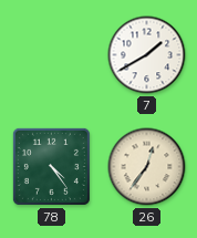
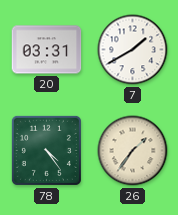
20: none -> 03:31
26: 12:36 -> 1:36
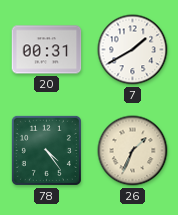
20: 03:31 -> 00:31
26: 1:36 -> 1:34
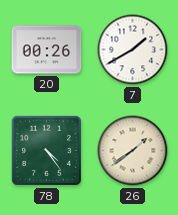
20: 00:31 -> 00:26
26: 1:34 -> 1:39
